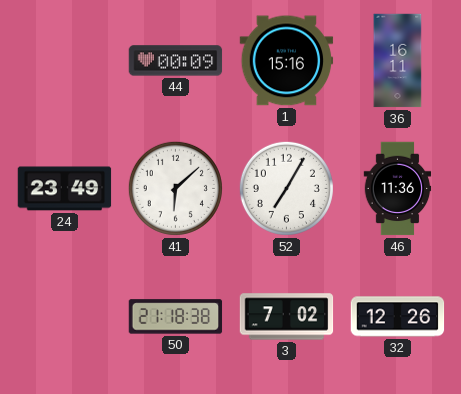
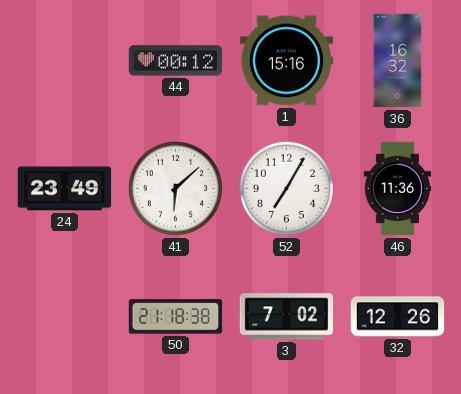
44: 00:09 -> 00:12
36: 16:11 -> 16:32
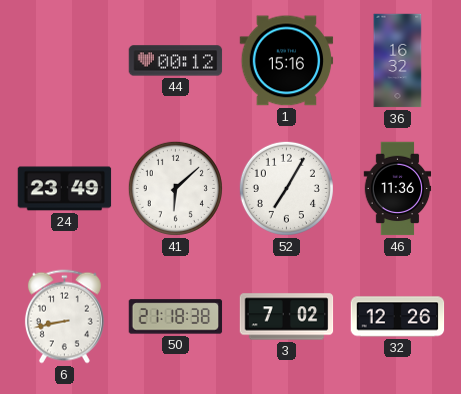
6: none -> 8:43
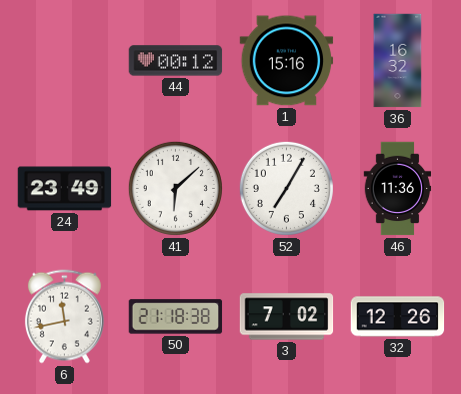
6: 8:43 -> 11:43
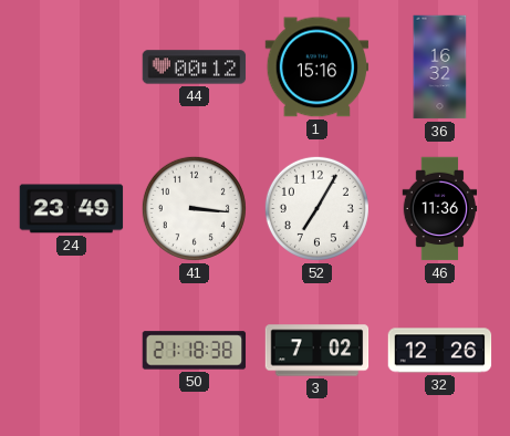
41: 6:08 -> 3:16
6: 11:43 -> none
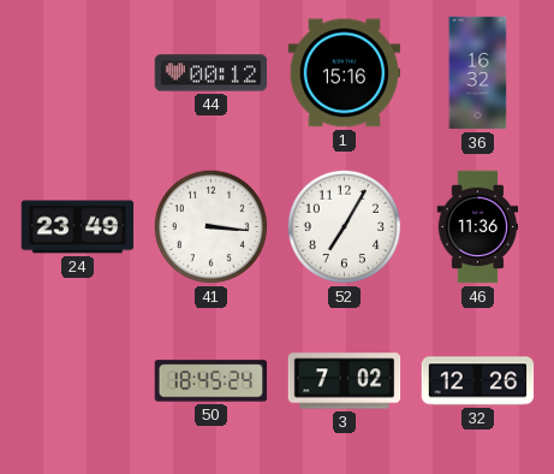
50: 21:18 -> 18:45
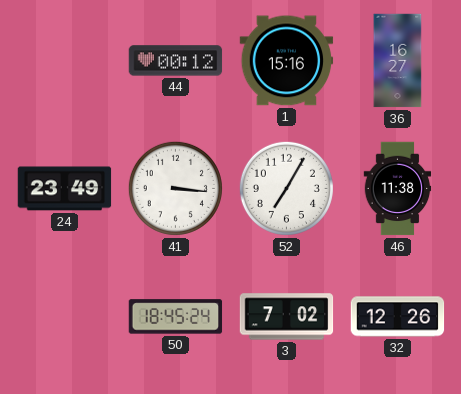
36: 16:32 -> 16:27
46: 11:36 -> 11:38
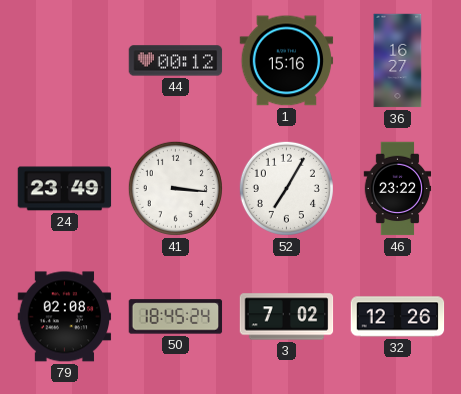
46: 11:38 -> 23:22
79: none -> 02:08
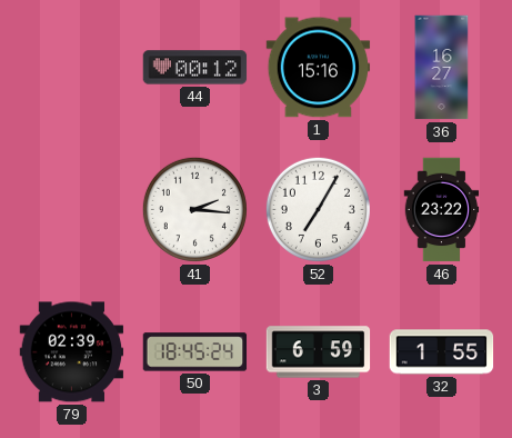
24: 23:49 -> none
41: 3:16 -> 2:16
79: 02:08 -> 02:39
3: 7:02 -> 6:59
32: 12:26 -> 1:55
